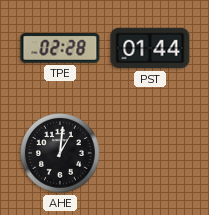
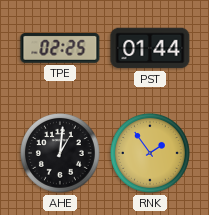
TPE: 02:28 -> 02:25
RNK: none -> 1:54
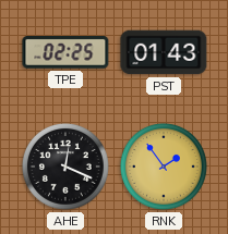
PST: 01:44 -> 01:43
AHE: 1:01 -> 12:19
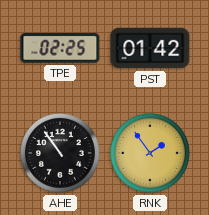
PST: 01:43 -> 01:42
AHE: 12:19 -> 10:54
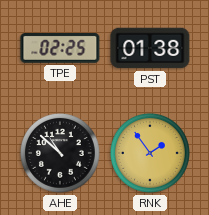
PST: 01:42 -> 01:38
AHE: 10:54 -> 10:52
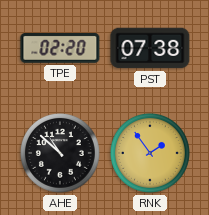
TPE: 02:25 -> 02:20
PST: 01:38 -> 07:38
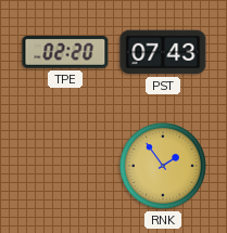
PST: 07:38 -> 07:43
AHE: 10:52 -> none
